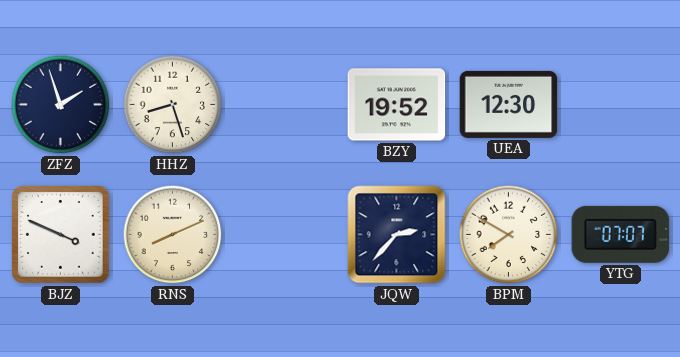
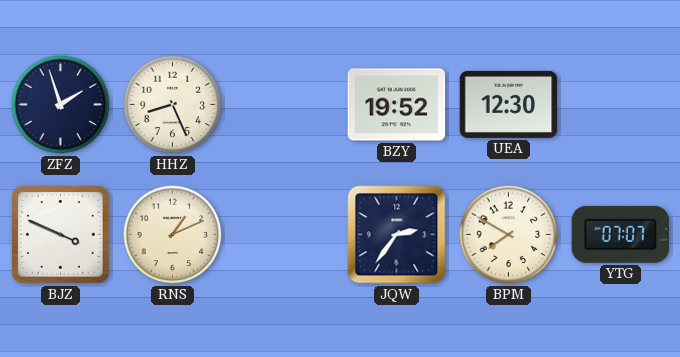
HHZ: 8:27 -> 8:26
RNS: 8:11 -> 1:11
JQW: 2:37 -> 2:36
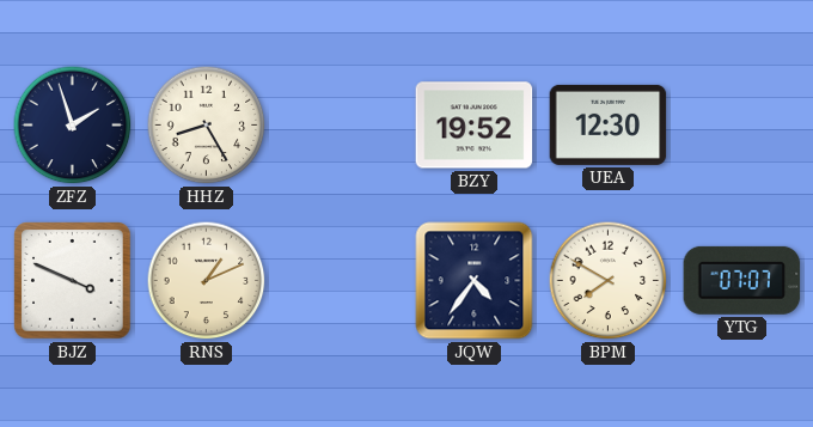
HHZ: 8:26 -> 8:25
JQW: 2:36 -> 4:36
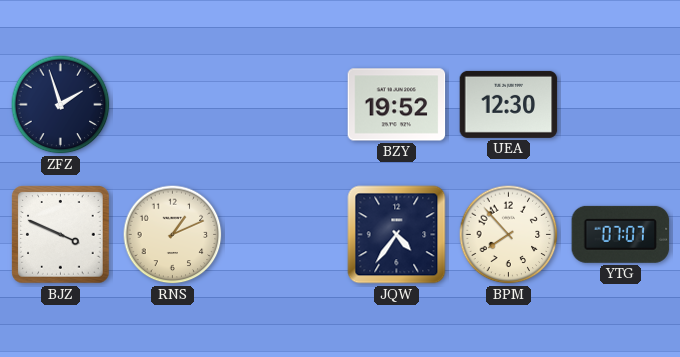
HHZ: 8:25 -> none
BPM: 7:50 -> 7:53
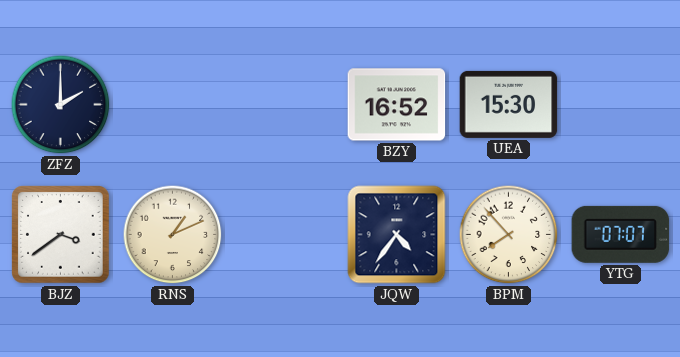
ZFZ: 1:57 -> 2:00
BZY: 19:52 -> 16:52
UEA: 12:30 -> 15:30
BJZ: 3:49 -> 3:39
